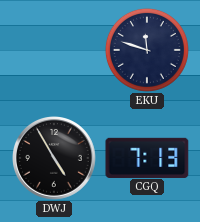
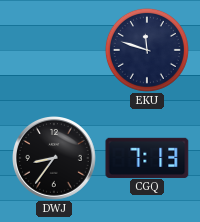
DWJ: 4:55 -> 8:36
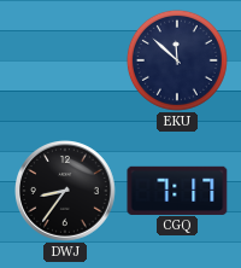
EKU: 11:48 -> 11:52
CGQ: 7:13 -> 7:17
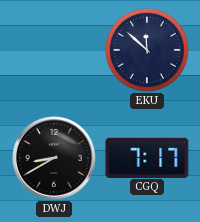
DWJ: 8:36 -> 8:40
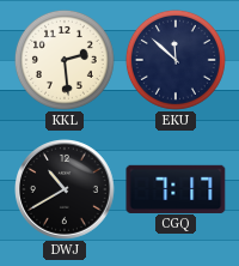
KKL: none -> 2:29
DWJ: 8:40 -> 10:40
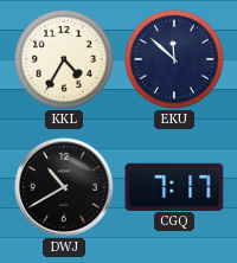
KKL: 2:29 -> 4:35
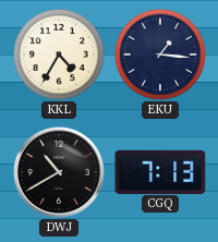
EKU: 11:52 -> 1:16
CGQ: 7:17 -> 7:13
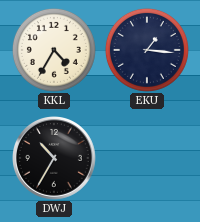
DWJ: 10:40 -> 10:35
CGQ: 7:13 -> none
